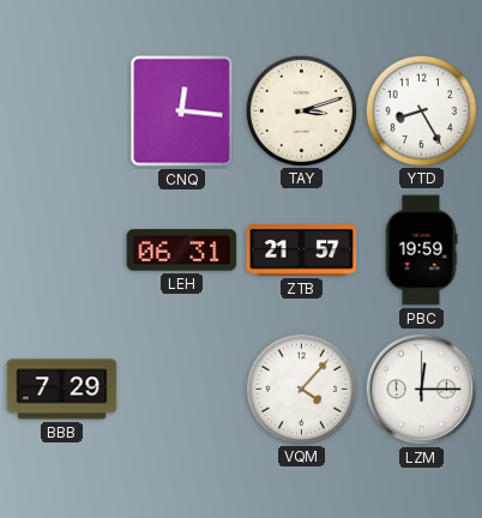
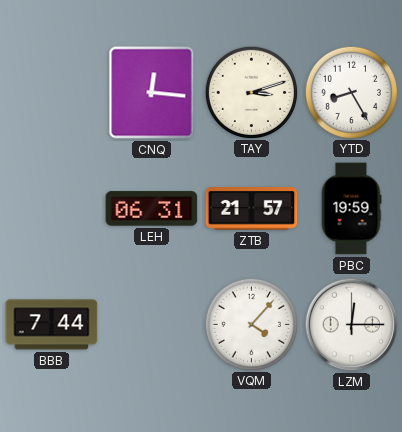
BBB: 7:29 -> 7:44
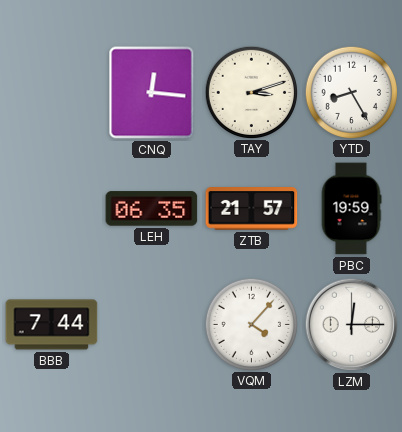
LEH: 06:31 -> 06:35
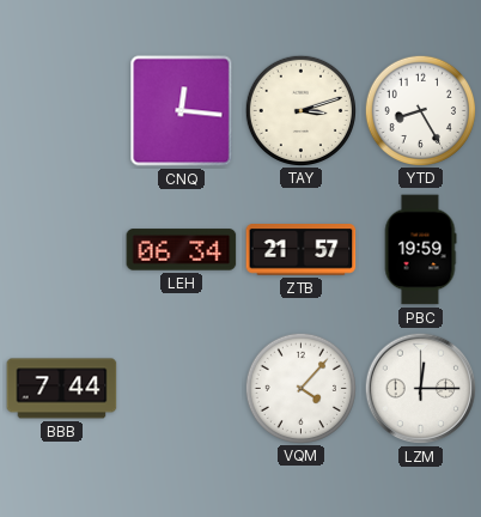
LEH: 06:35 -> 06:34
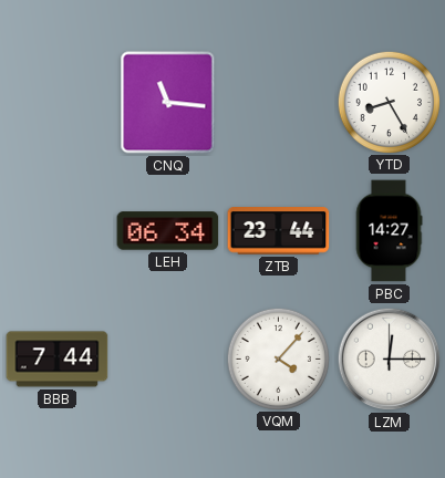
CNQ: 12:16 -> 11:16
TAY: 3:12 -> none
ZTB: 21:57 -> 23:44
PBC: 19:59 -> 14:27
